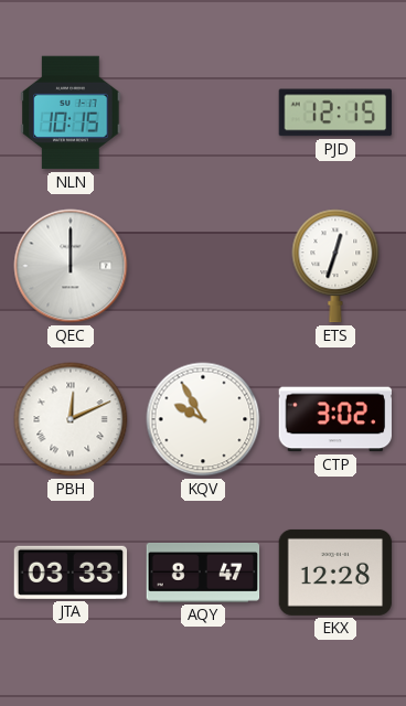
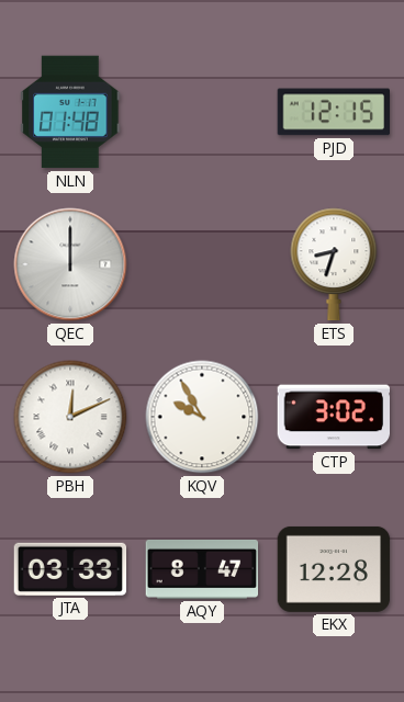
NLN: 10:15 -> 01:48
ETS: 12:33 -> 8:33
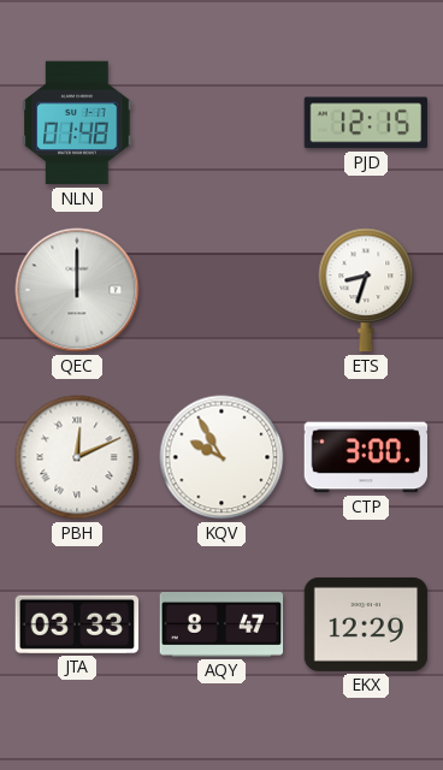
CTP: 3:02 -> 3:00
EKX: 12:28 -> 12:29
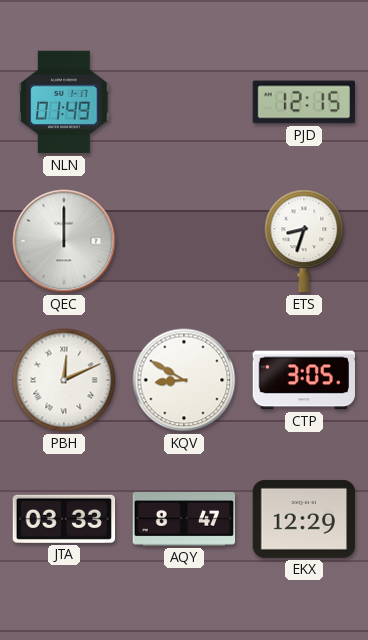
NLN: 01:48 -> 01:49
KQV: 9:55 -> 8:50
CTP: 3:00 -> 3:05
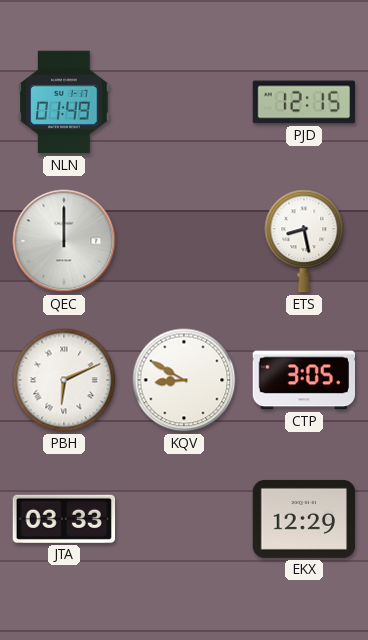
ETS: 8:33 -> 8:28
PBH: 12:11 -> 6:11
AQY: 8:47 -> none
